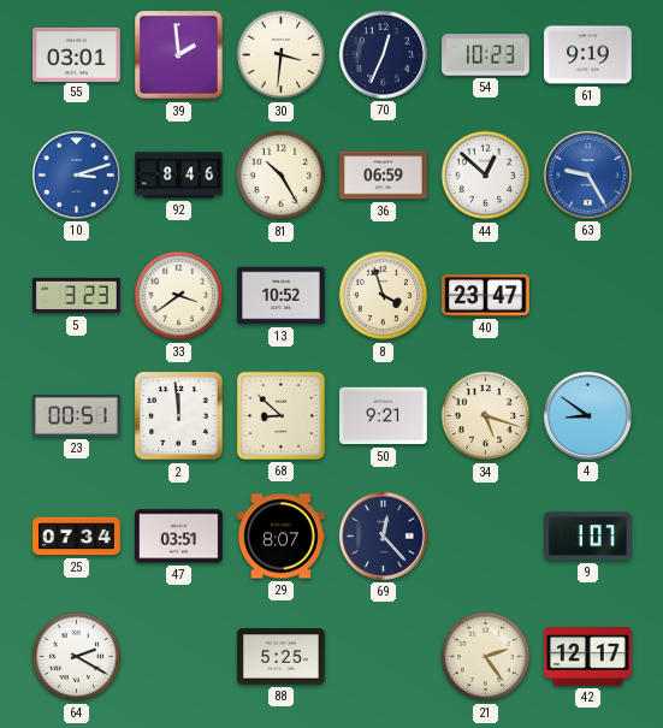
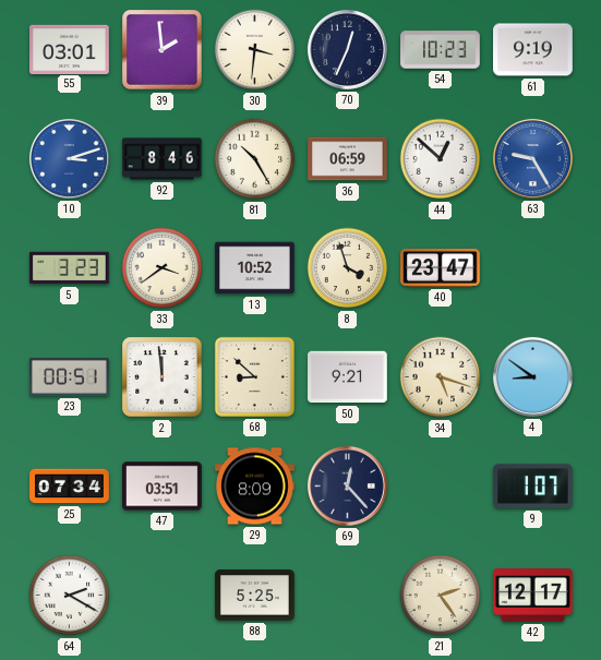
29: 8:07 -> 8:09
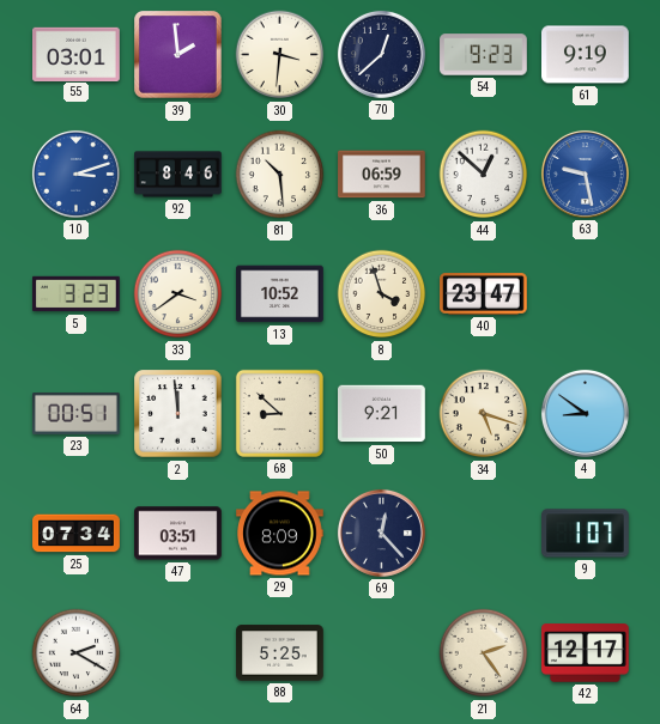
70: 12:34 -> 12:38
54: 10:23 -> 9:23
81: 10:25 -> 10:29
63: 9:25 -> 9:28
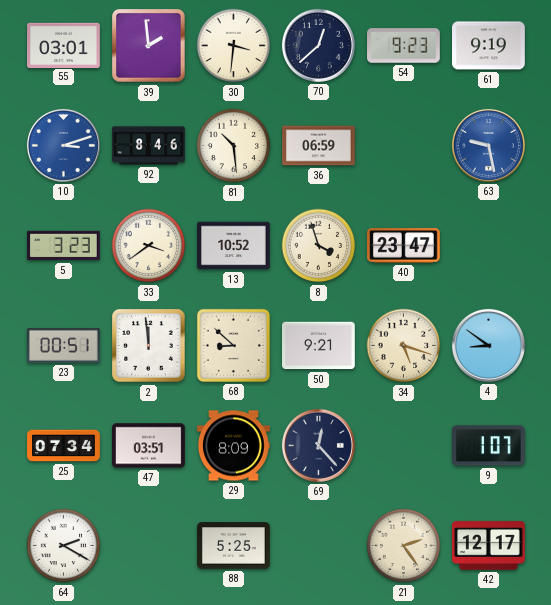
44: 12:52 -> none
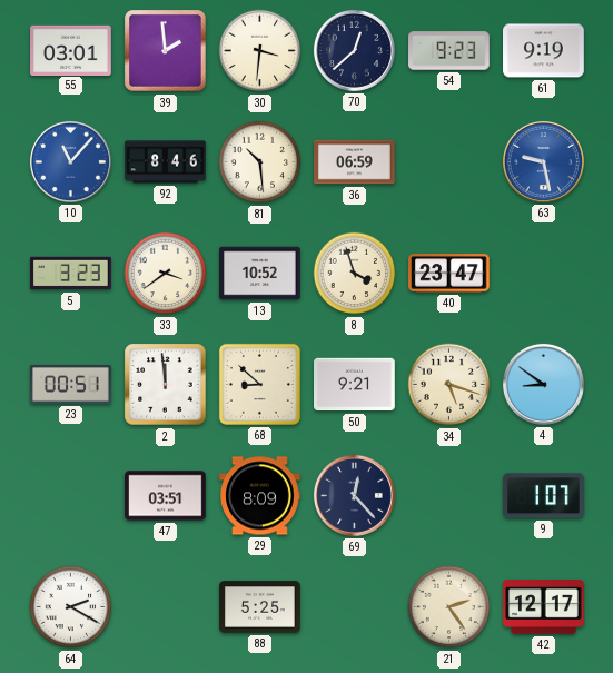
10: 3:12 -> 11:07
25: 07:34 -> none
